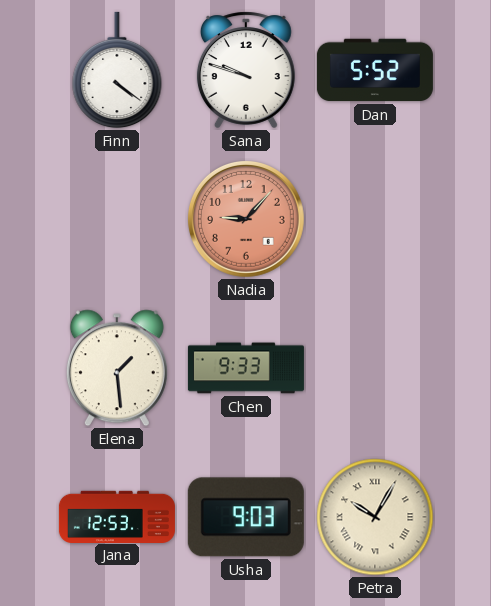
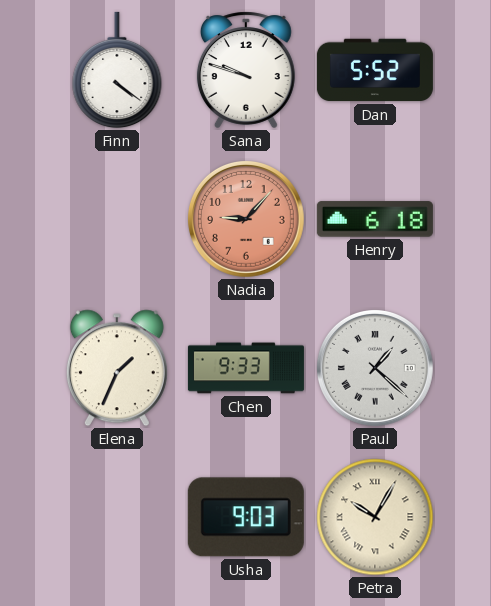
Henry: none -> 6:18
Elena: 1:29 -> 1:34
Paul: none -> 1:22
Jana: 12:53 -> none
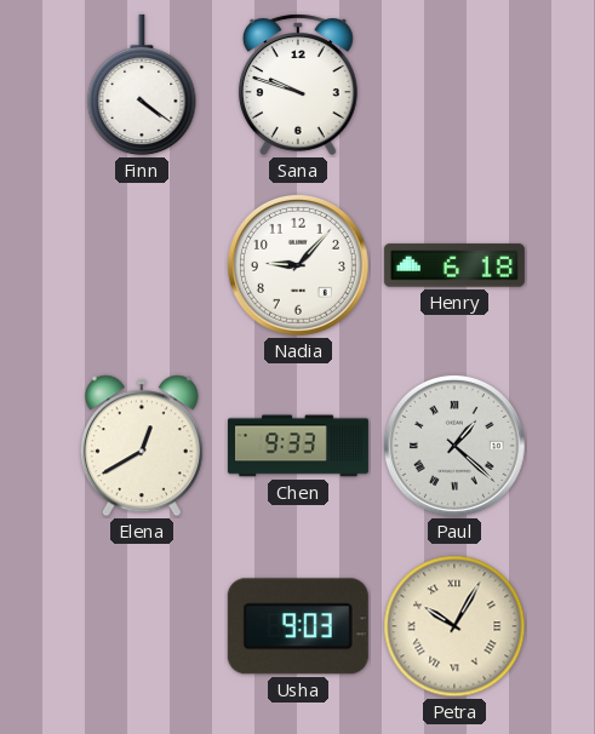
Dan: 5:52 -> none
Nadia dial: salmon -> white
Elena: 1:34 -> 12:40
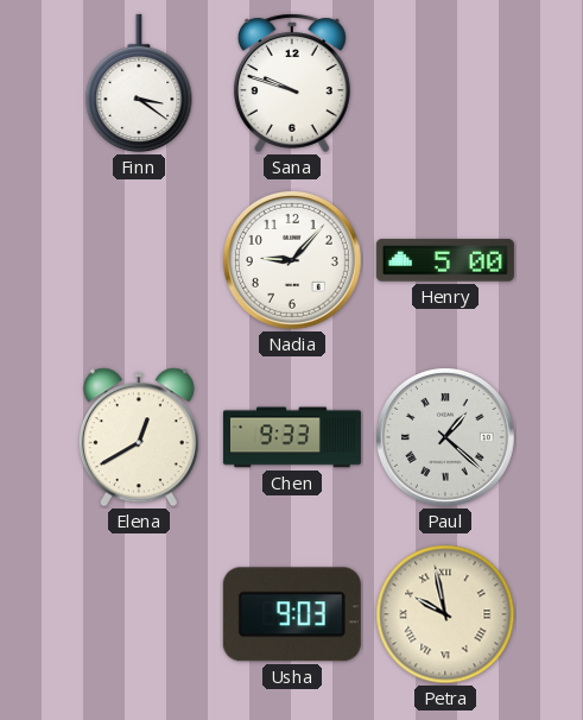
Finn: 4:21 -> 3:21
Henry: 6:18 -> 5:00
Petra: 10:05 -> 9:58
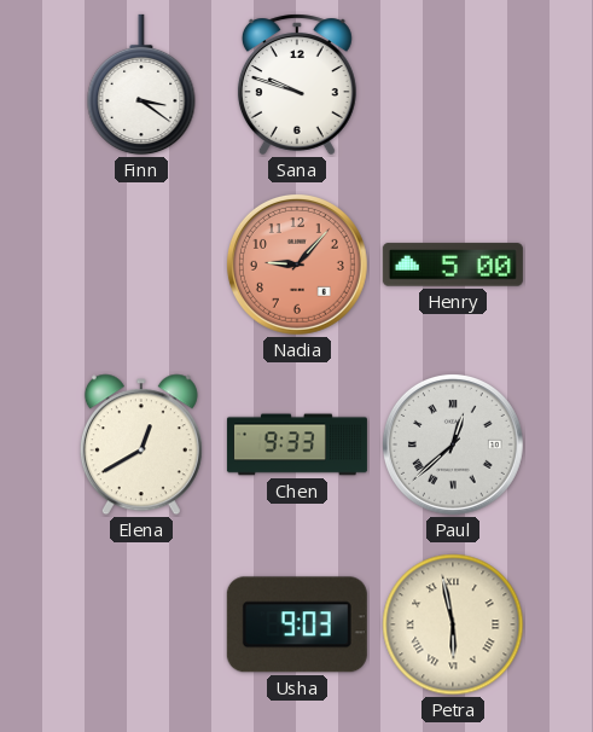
Nadia dial: white -> salmon
Paul: 1:22 -> 12:38
Petra: 9:58 -> 5:58
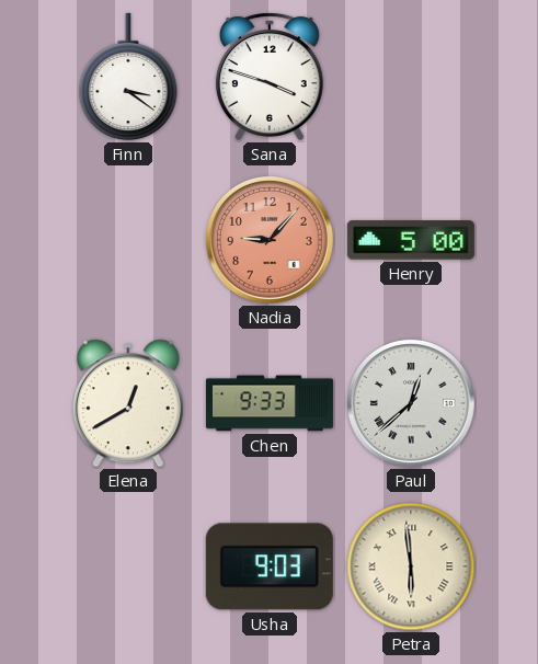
Sana: 9:48 -> 3:48
Petra: 5:58 -> 5:59
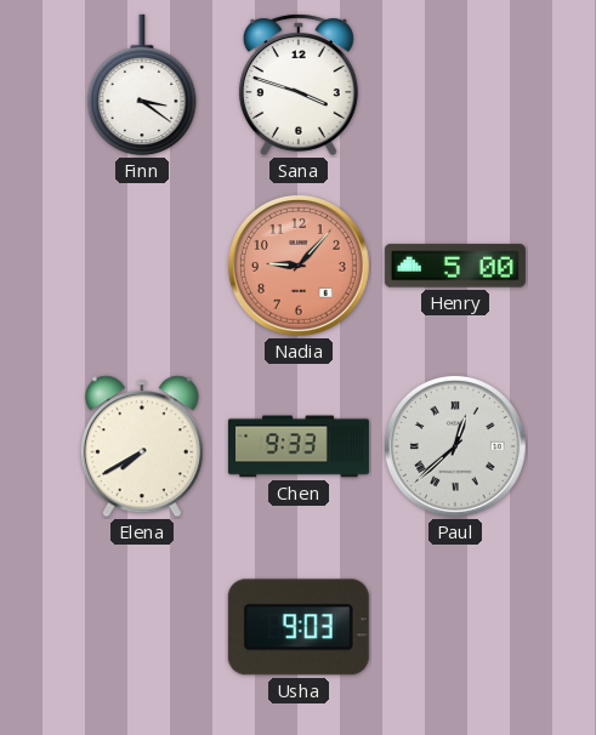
Elena: 12:40 -> 7:40
Petra: 5:59 -> none
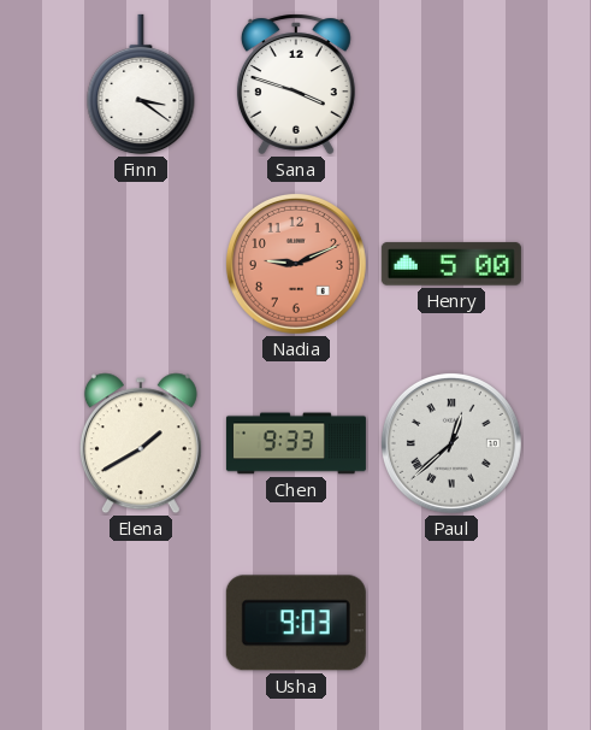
Nadia: 9:07 -> 9:11
Elena: 7:40 -> 1:40
